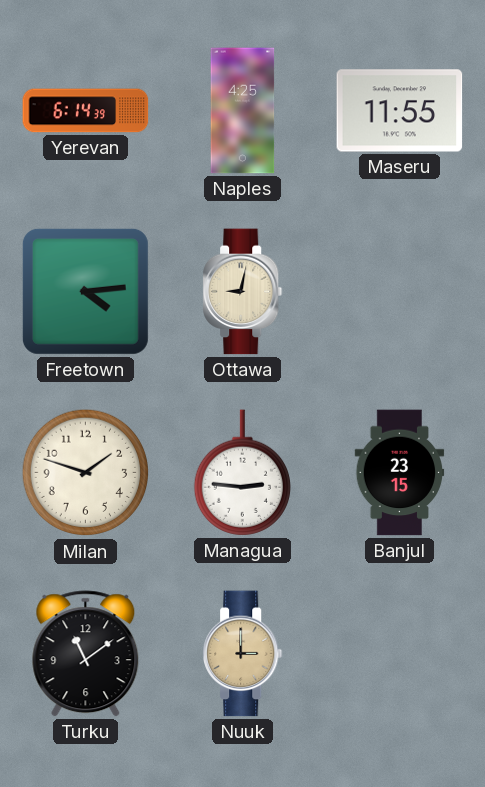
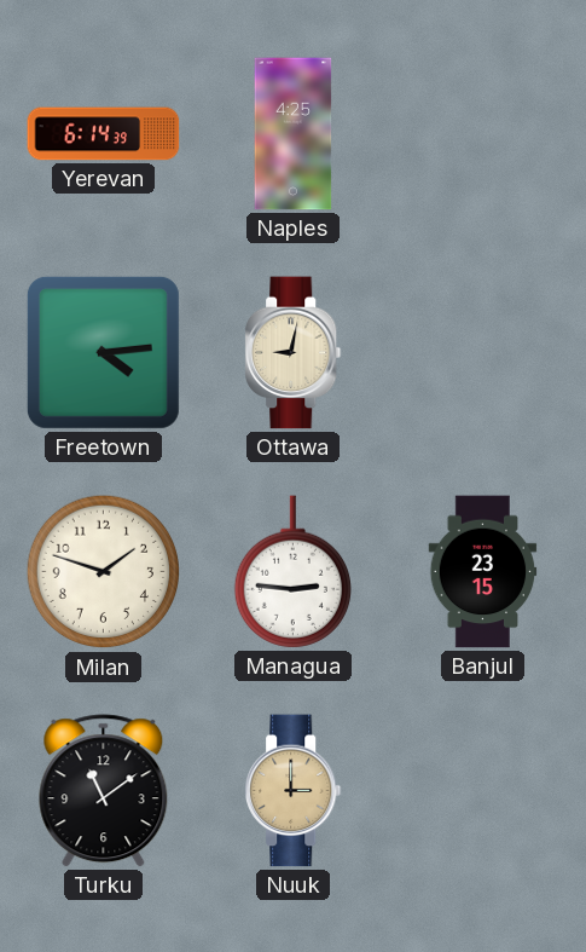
Maseru: 11:55 -> none
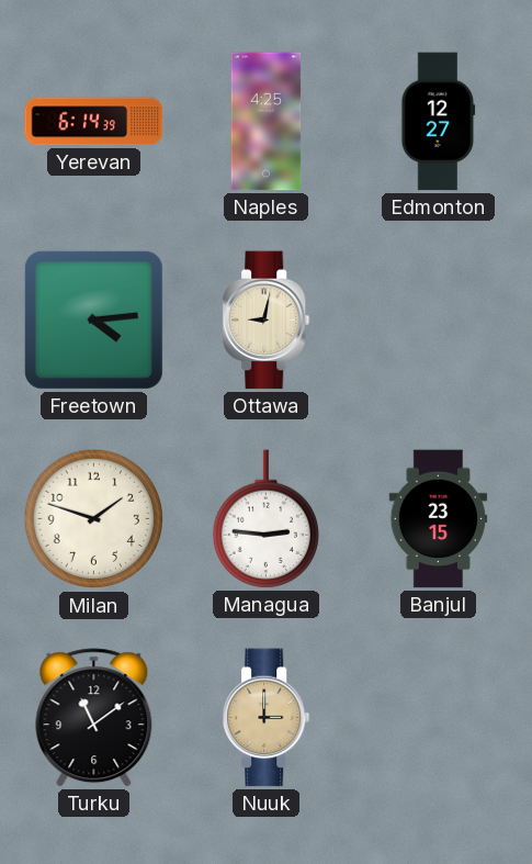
Edmonton: none -> 12:27
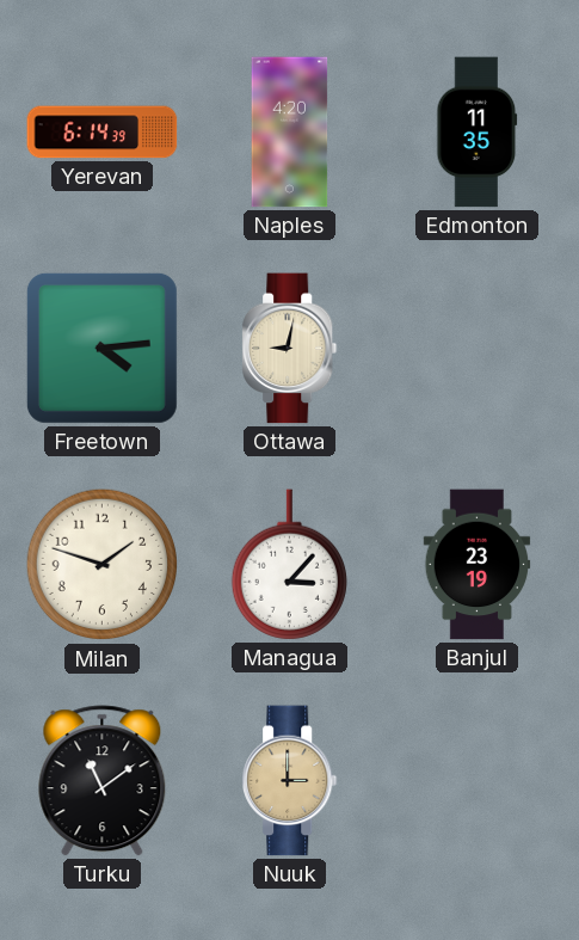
Naples: 4:25 -> 4:20
Edmonton: 12:27 -> 11:35
Managua: 2:46 -> 3:07
Banjul: 23:15 -> 23:19
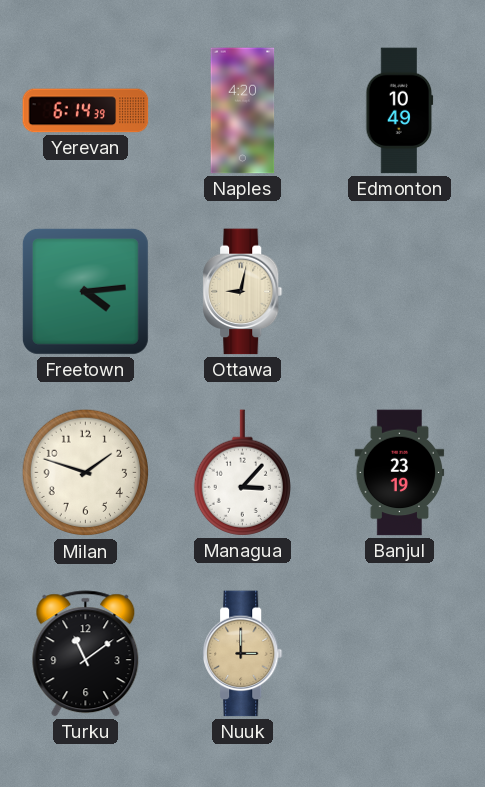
Edmonton: 11:35 -> 10:49
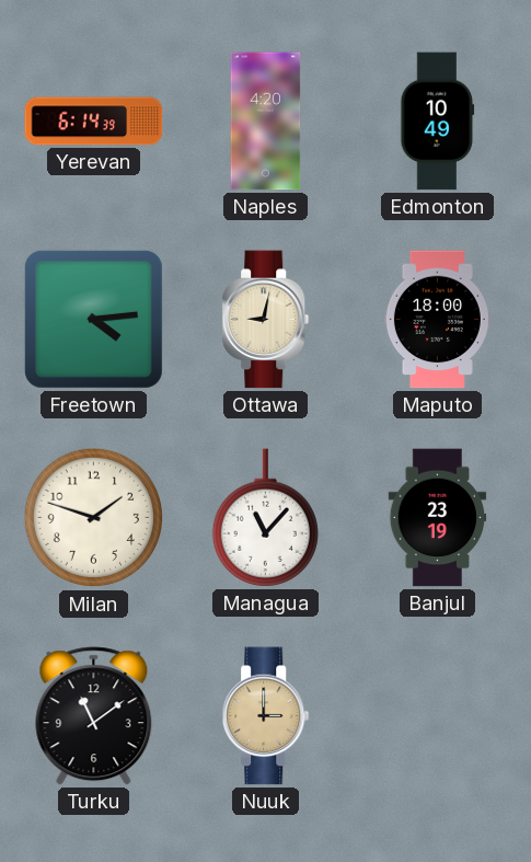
Maputo: none -> 18:00
Managua: 3:07 -> 11:07
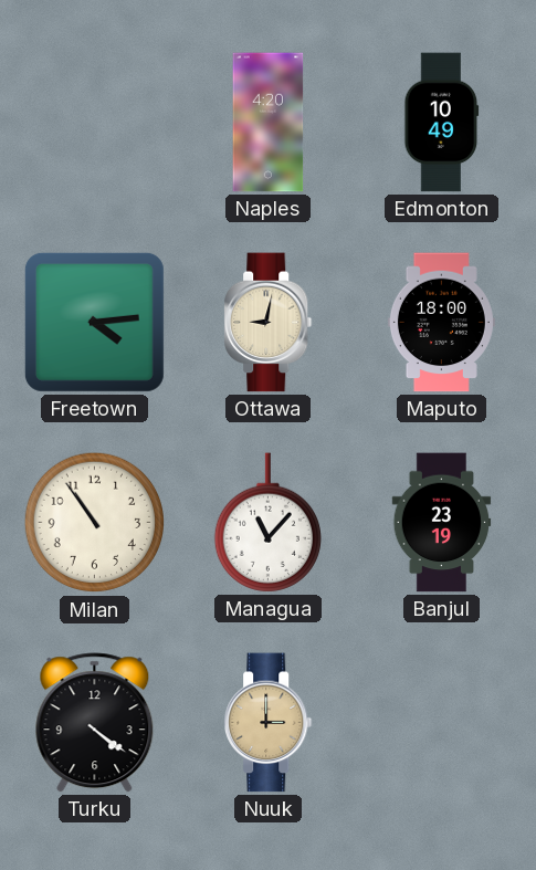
Yerevan: 6:14 -> none
Milan: 1:48 -> 10:54
Turku: 11:09 -> 4:21
